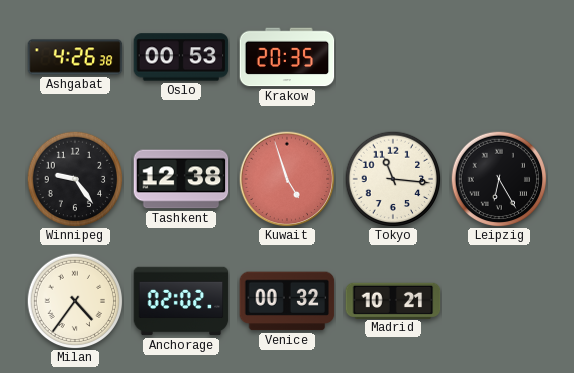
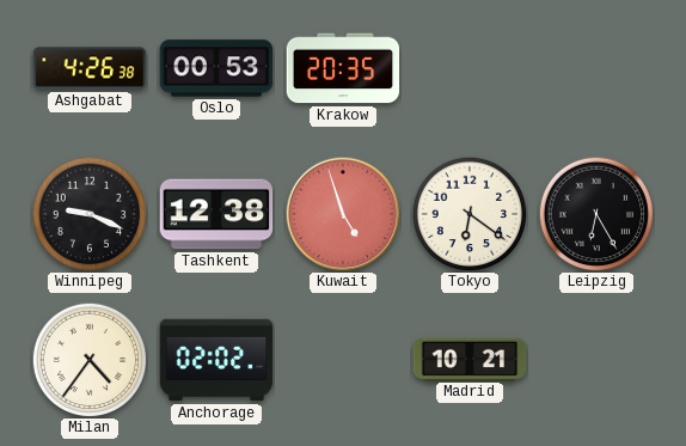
Winnipeg: 9:24 -> 9:19
Tokyo: 11:16 -> 6:21
Venice: 00:32 -> none
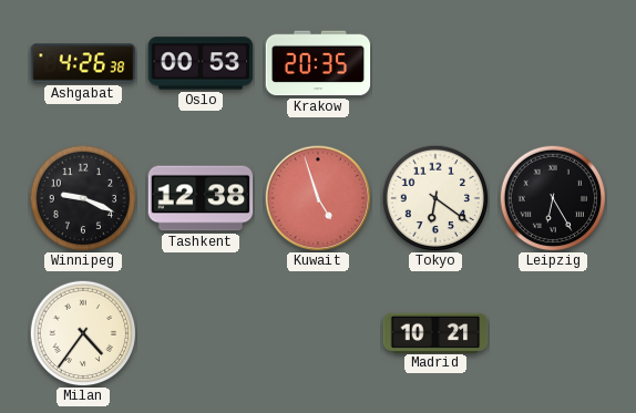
Anchorage: 02:02 -> none
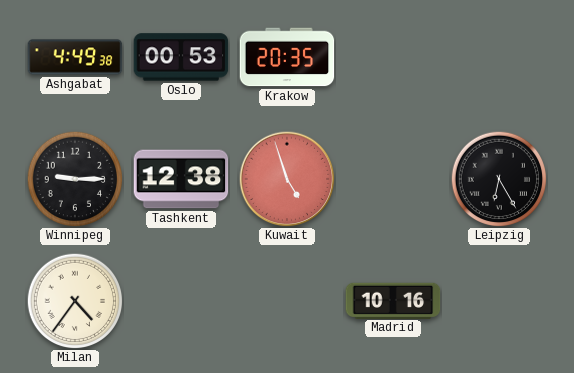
Ashgabat: 4:26 -> 4:49
Winnipeg: 9:19 -> 9:15
Tokyo: 6:21 -> none
Madrid: 10:21 -> 10:16
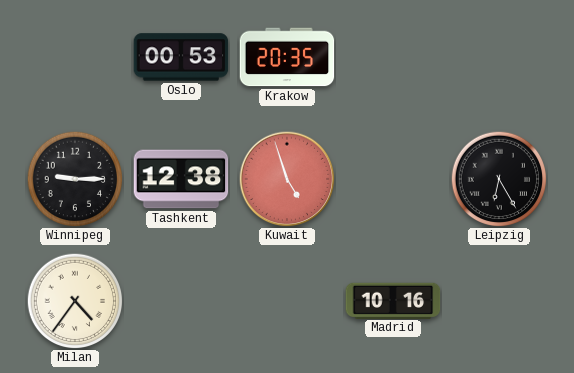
Ashgabat: 4:49 -> none
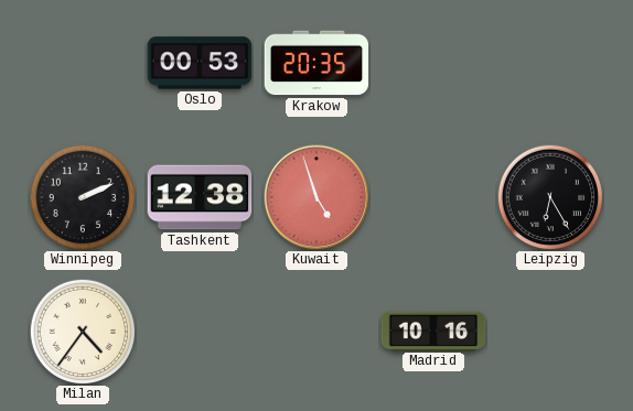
Winnipeg: 9:15 -> 2:11
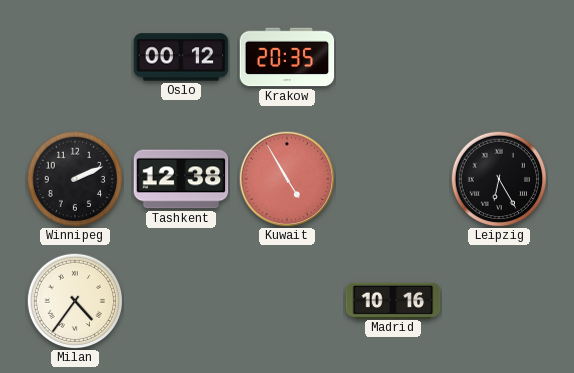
Oslo: 00:53 -> 00:12
Kuwait: 4:57 -> 4:55
